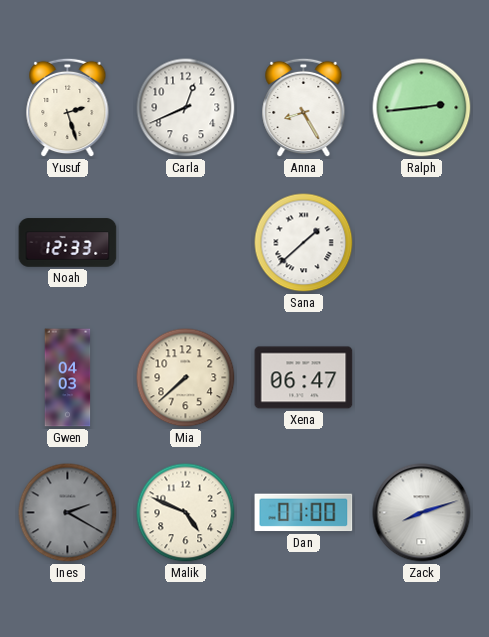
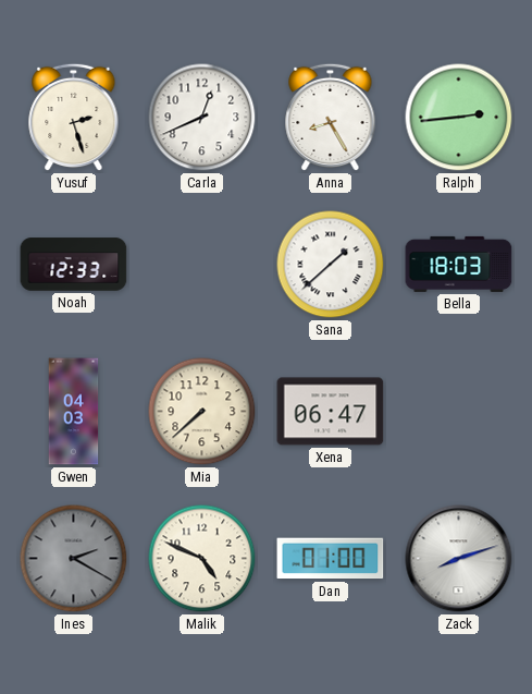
Bella: none -> 18:03
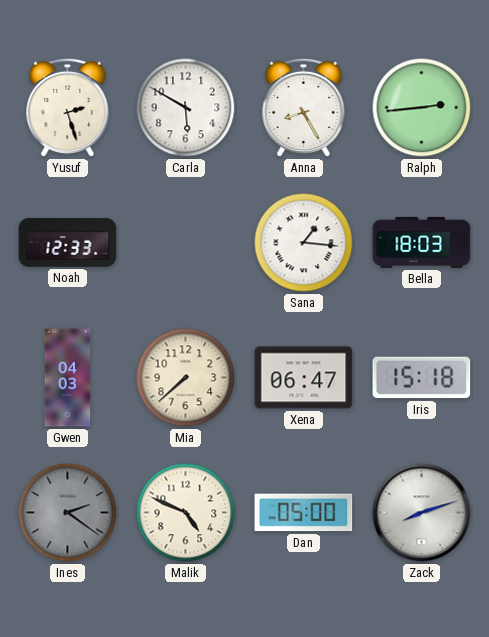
Carla: 12:41 -> 5:50
Sana: 1:38 -> 1:16
Iris: none -> 15:18
Ines: 2:20 -> 2:21
Dan: 01:00 -> 05:00
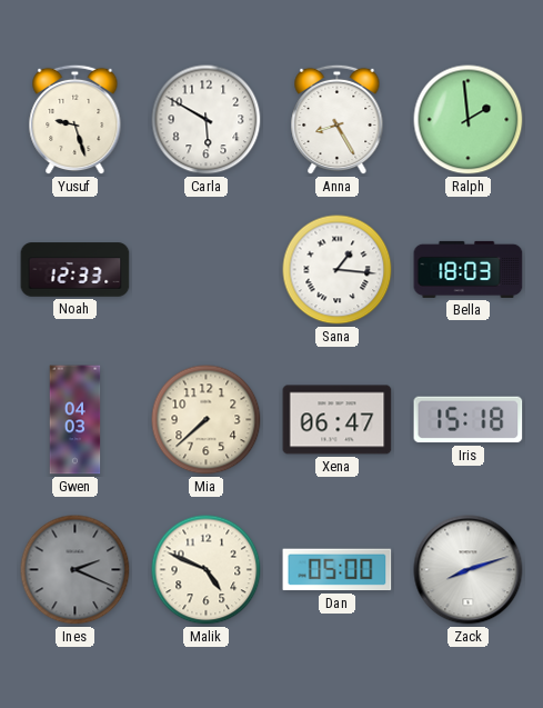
Yusuf: 2:27 -> 9:27
Ralph: 2:44 -> 1:59
Ines: 2:21 -> 2:19
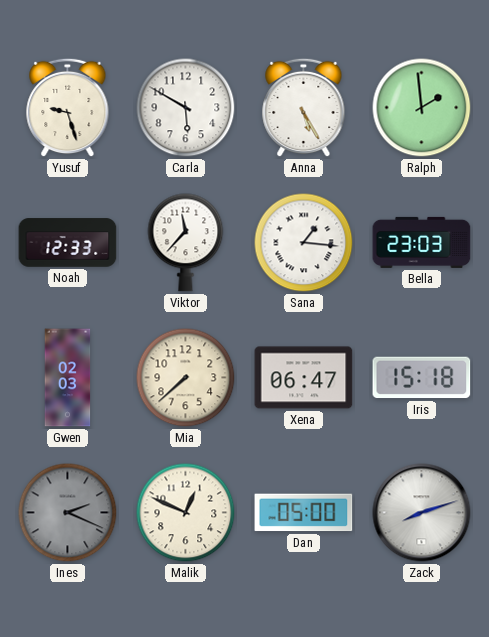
Anna: 8:25 -> 5:25
Viktor: none -> 11:37
Bella: 18:03 -> 23:03
Gwen: 04:03 -> 02:03
Malik: 4:49 -> 12:49
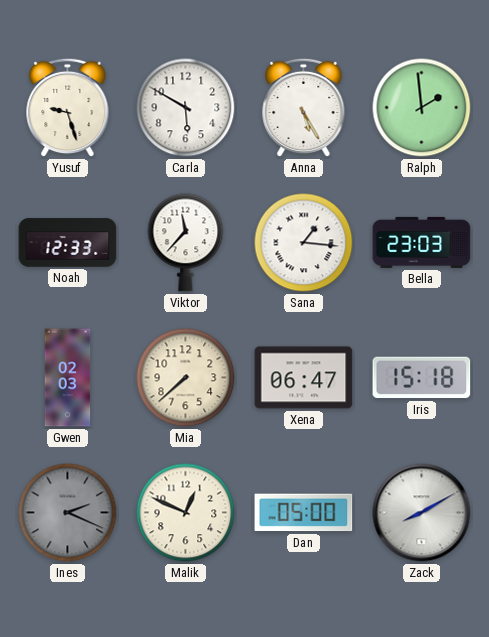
Zack: 8:12 -> 8:10
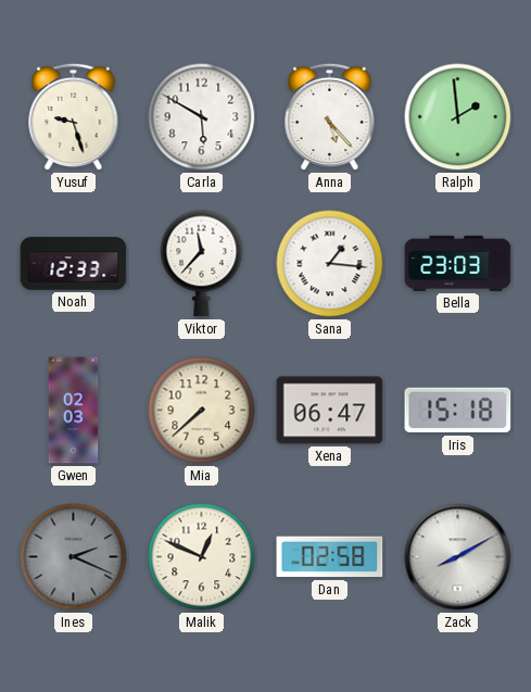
Anna: 5:25 -> 5:23
Dan: 05:00 -> 02:58
